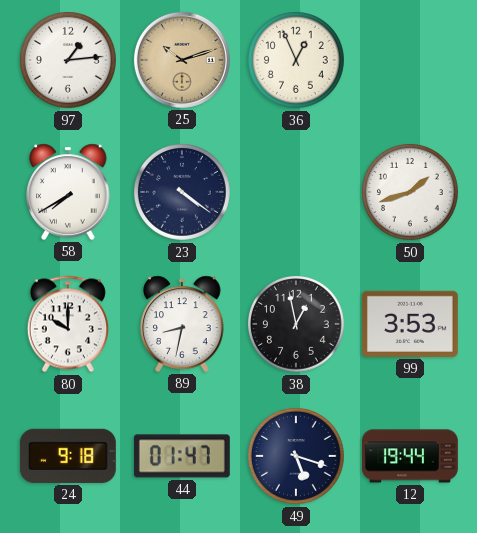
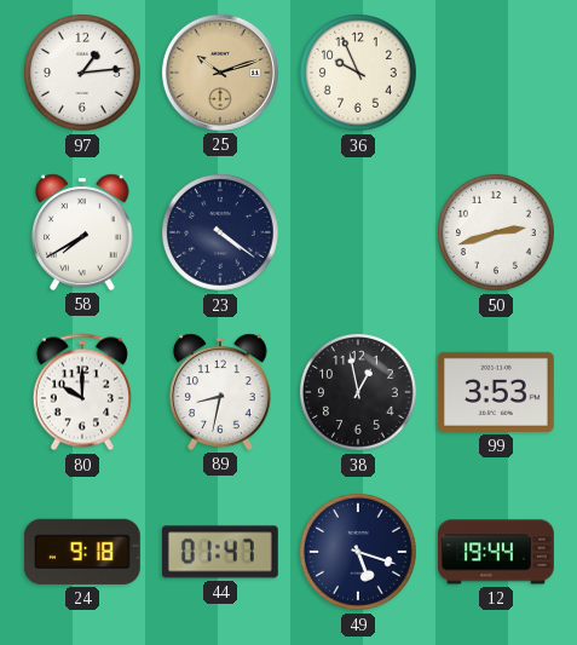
36: 12:56 -> 9:56
50: 1:42 -> 2:42
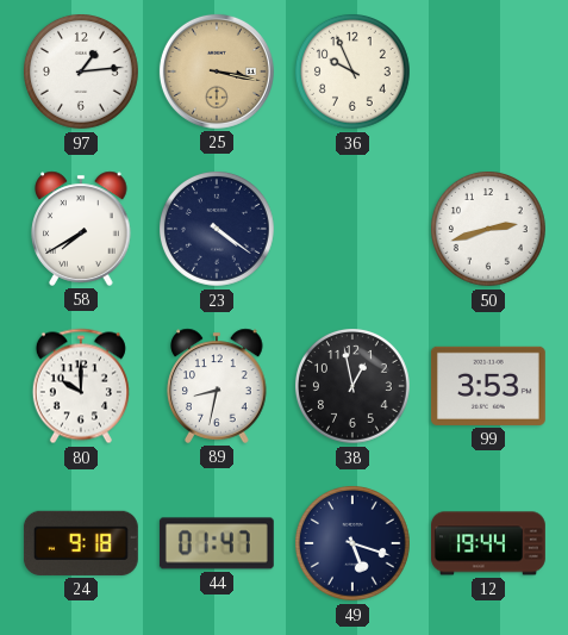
25: 10:12 -> 3:17
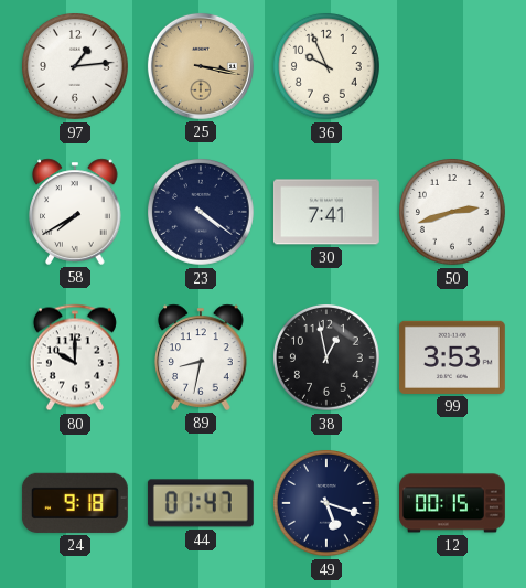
30: none -> 7:41
12: 19:44 -> 00:15
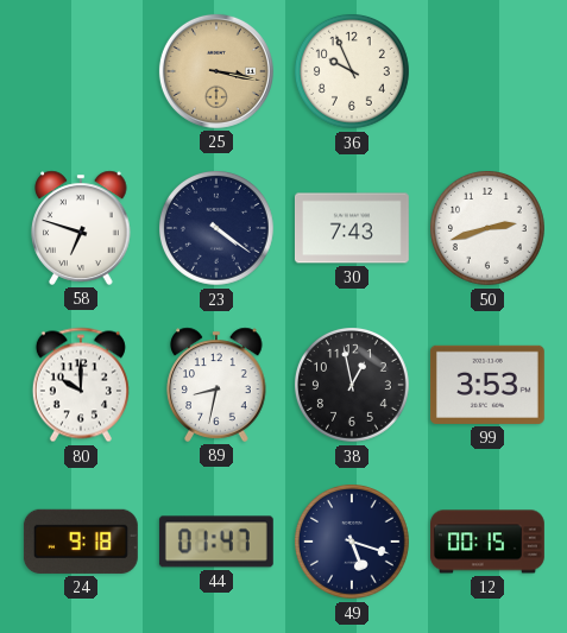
97: 1:14 -> none
58: 7:40 -> 6:48
30: 7:41 -> 7:43
